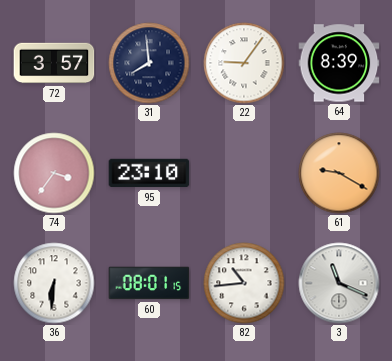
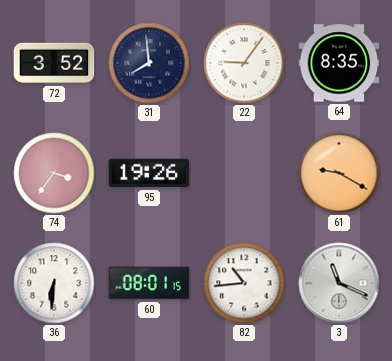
72: 3:57 -> 3:52
64: 8:39 -> 8:35
95: 23:10 -> 19:26
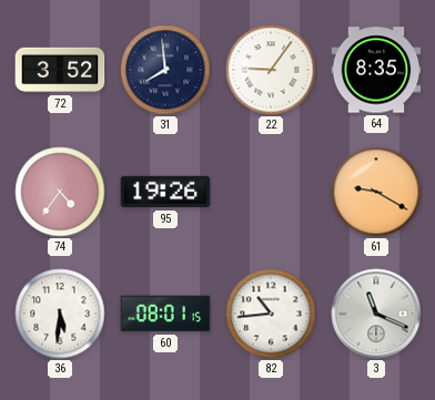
74: 3:36 -> 4:36
36: 6:31 -> 5:31
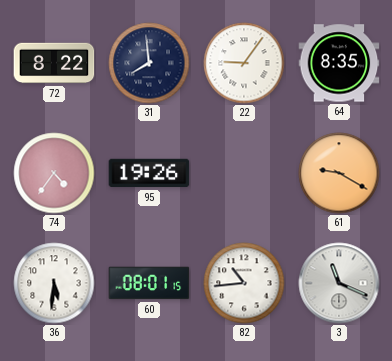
72: 3:52 -> 8:22
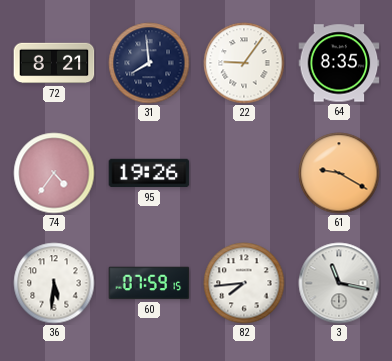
72: 8:22 -> 8:21
60: 08:01 -> 07:59
82: 10:44 -> 7:44
3: 11:19 -> 11:17
